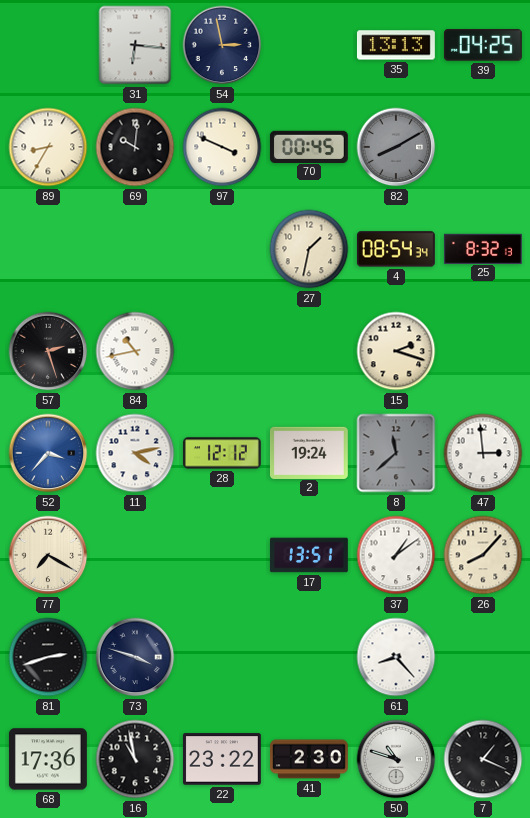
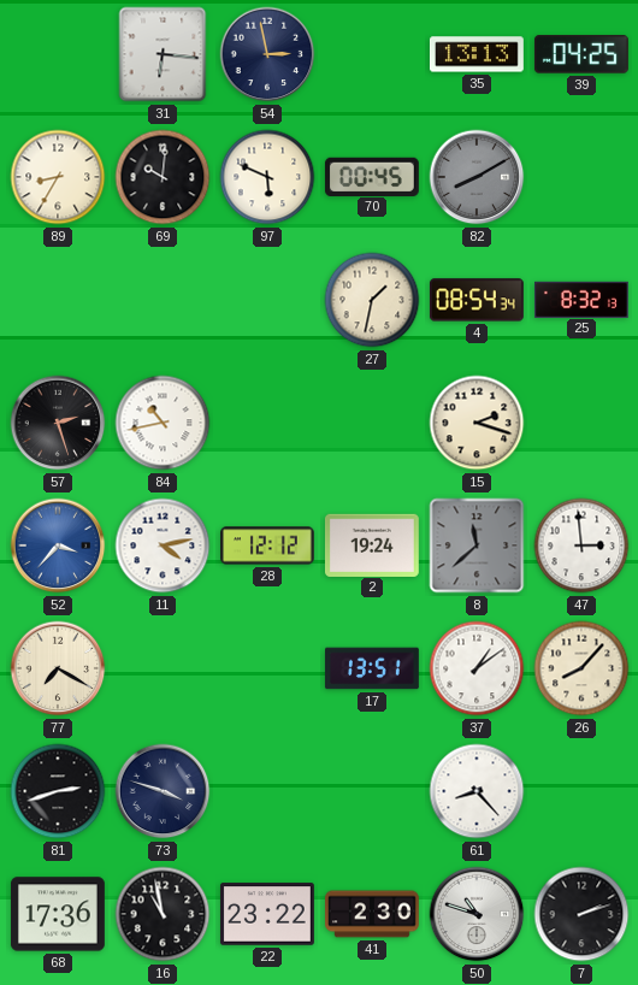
97: 3:49 -> 5:49
7: 1:19 -> 2:12
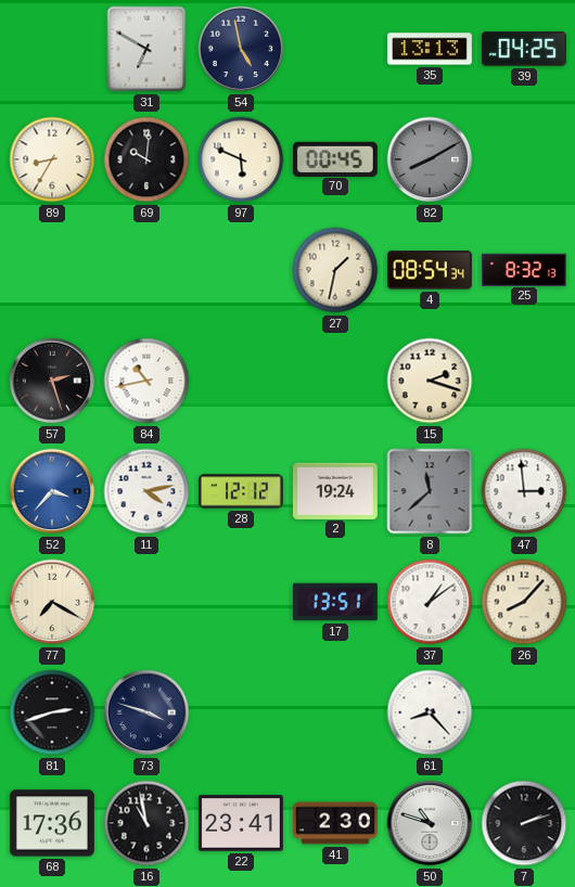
31: 6:16 -> 6:50
54: 2:58 -> 4:58
22: 23:22 -> 23:41
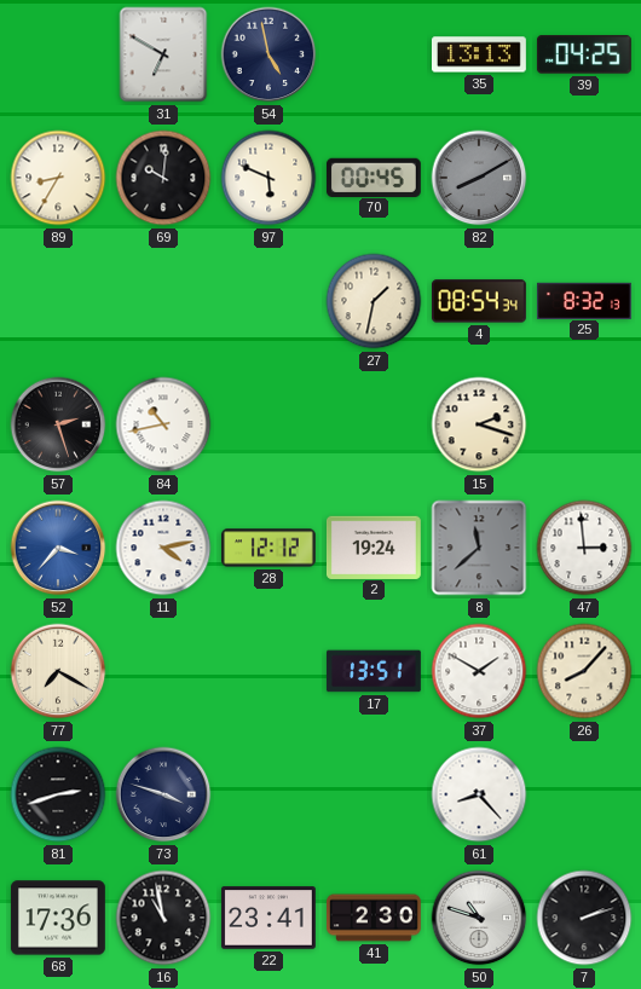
37: 1:09 -> 1:50
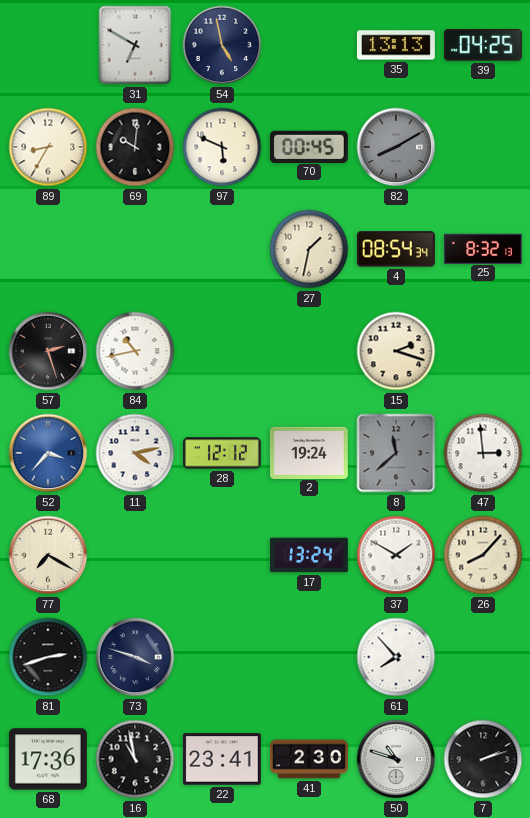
17: 13:51 -> 13:24
61: 8:23 -> 7:53
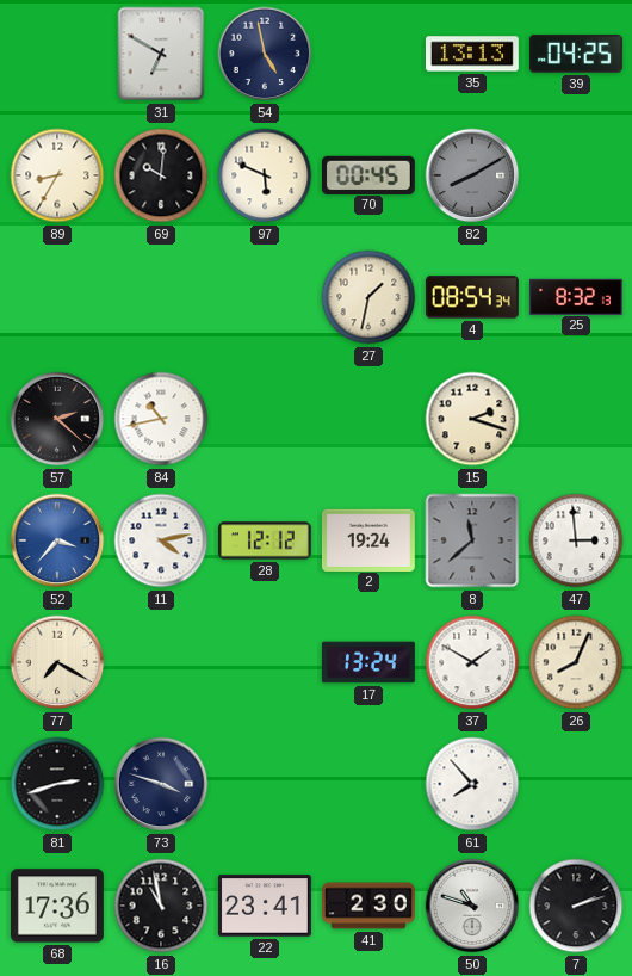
57: 2:27 -> 2:22
26: 8:07 -> 8:04
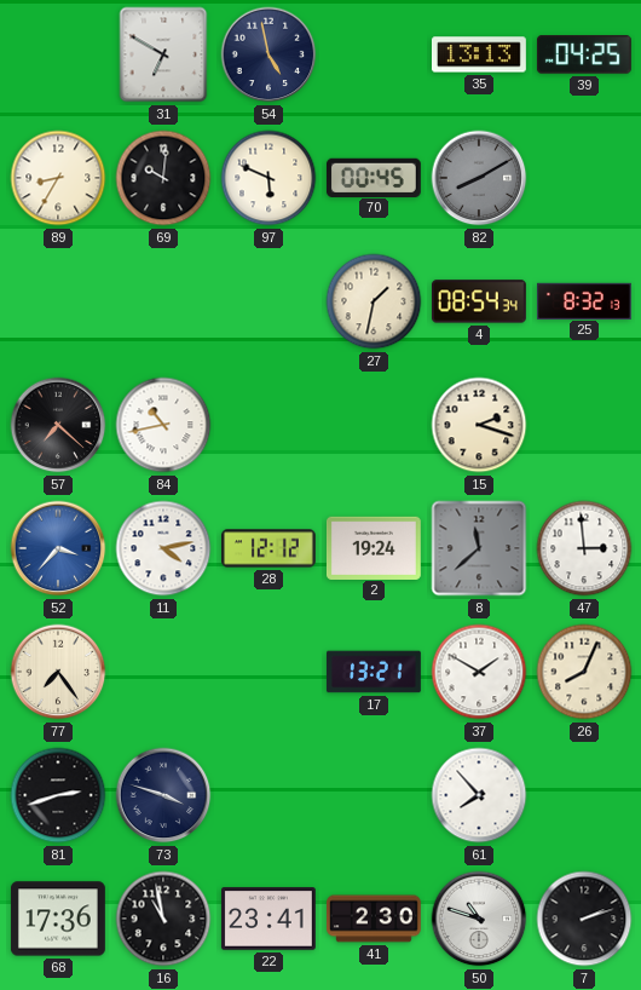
57: 2:22 -> 7:22
77: 7:20 -> 7:24
17: 13:24 -> 13:21
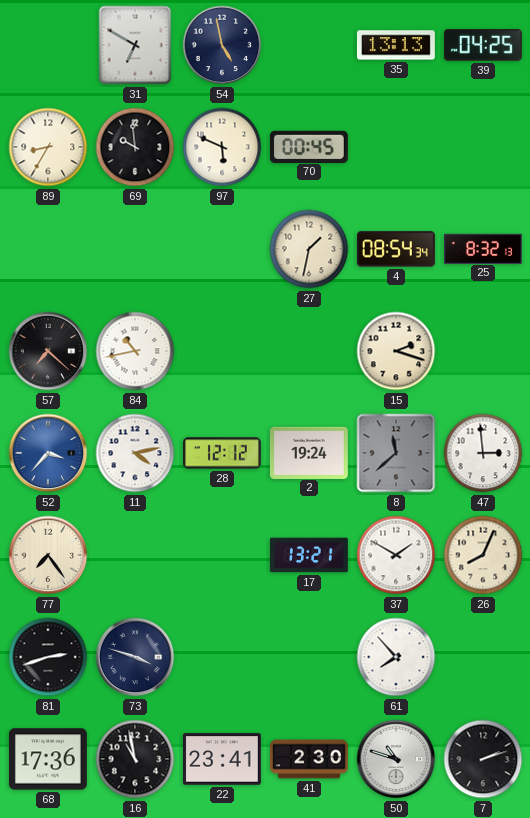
69: 10:01 -> 9:59
82: 8:10 -> none
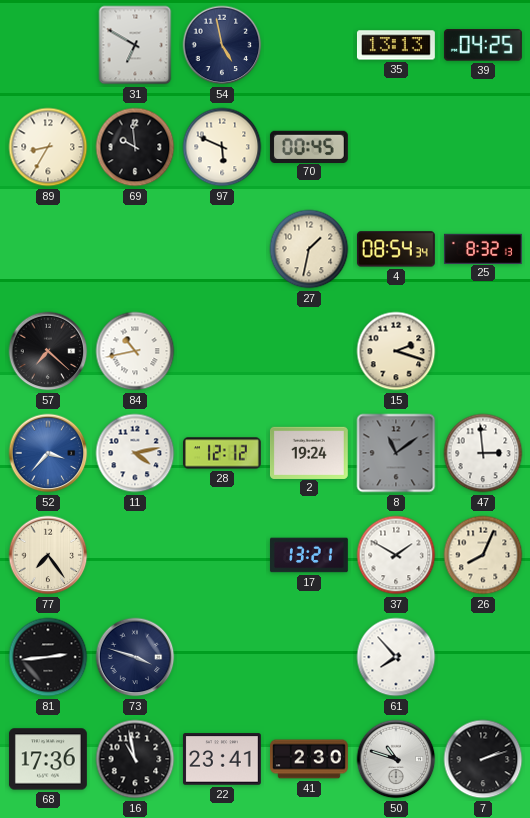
8: 11:38 -> 11:09
81: 2:42 -> 2:44
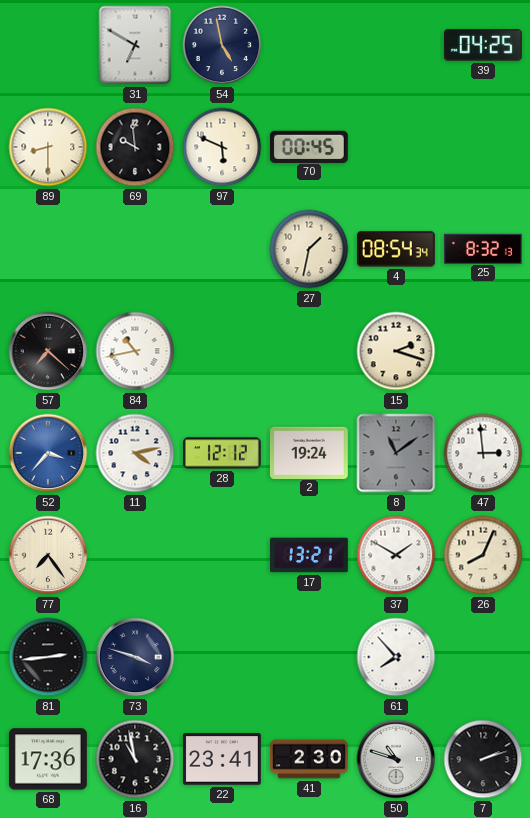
35: 13:13 -> none
89: 8:35 -> 8:30
